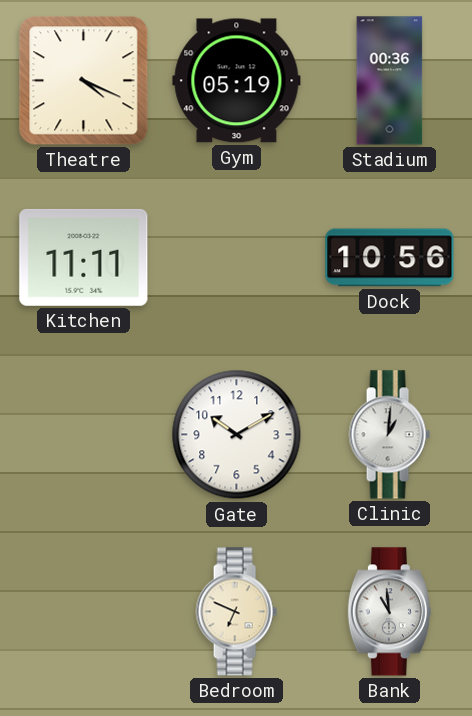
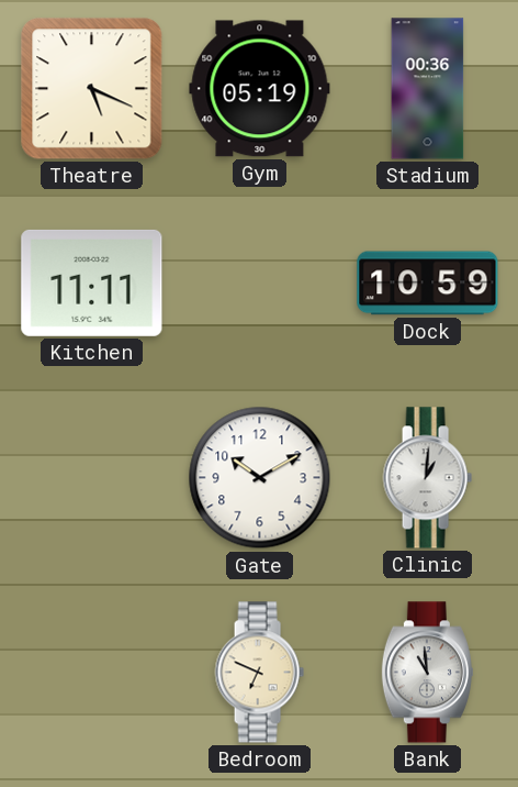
Theatre: 4:19 -> 5:19
Dock: 10:56 -> 10:59
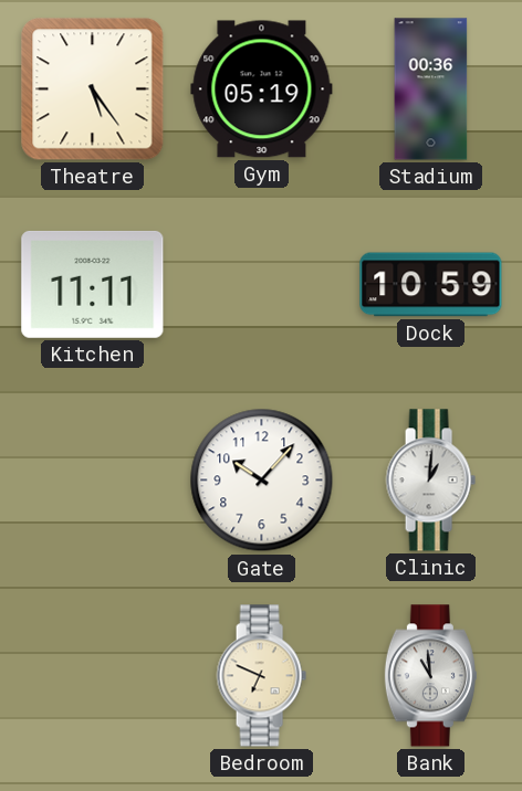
Theatre: 5:19 -> 5:24
Gate: 10:10 -> 10:07
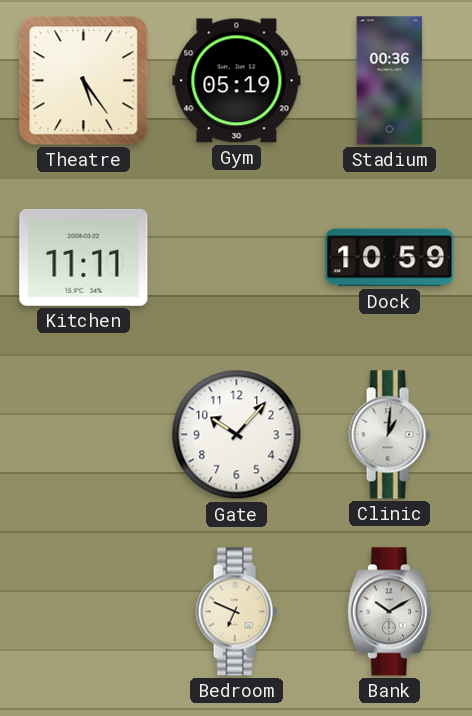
Bank: 10:59 -> 10:10
